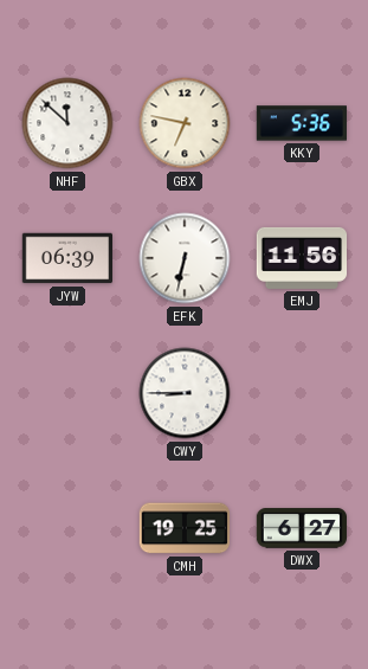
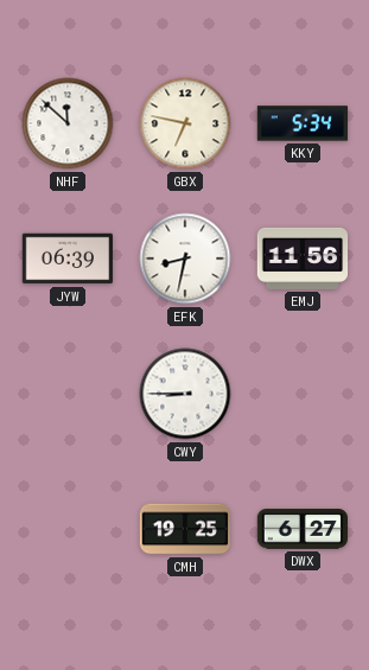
KKY: 5:36 -> 5:34
EFK: 6:32 -> 8:32
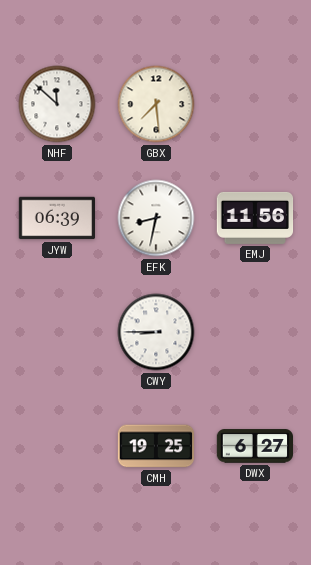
GBX: 6:47 -> 7:29
KKY: 5:34 -> none
